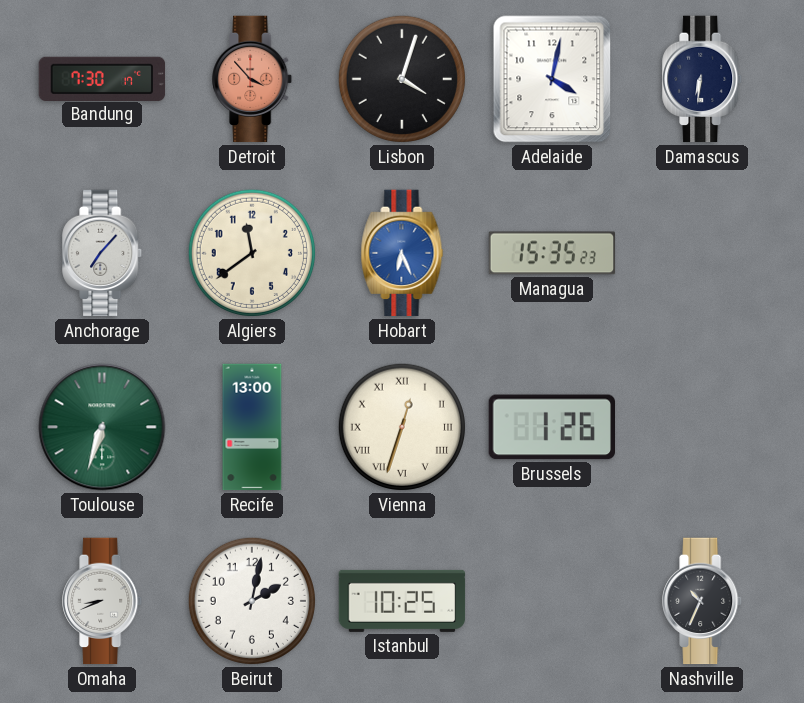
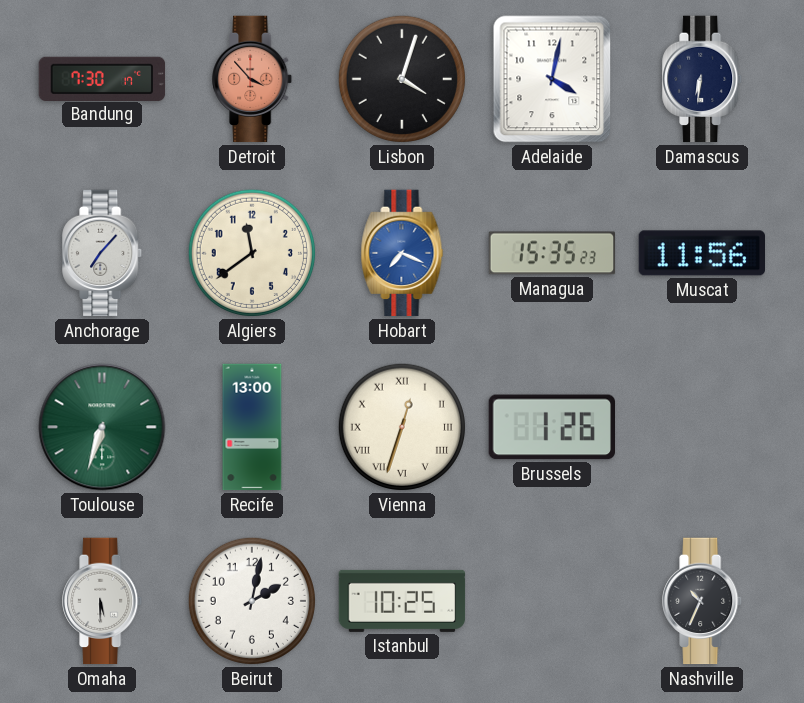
Hobart: 6:26 -> 7:19
Muscat: none -> 11:56
Omaha: 8:41 -> 5:30
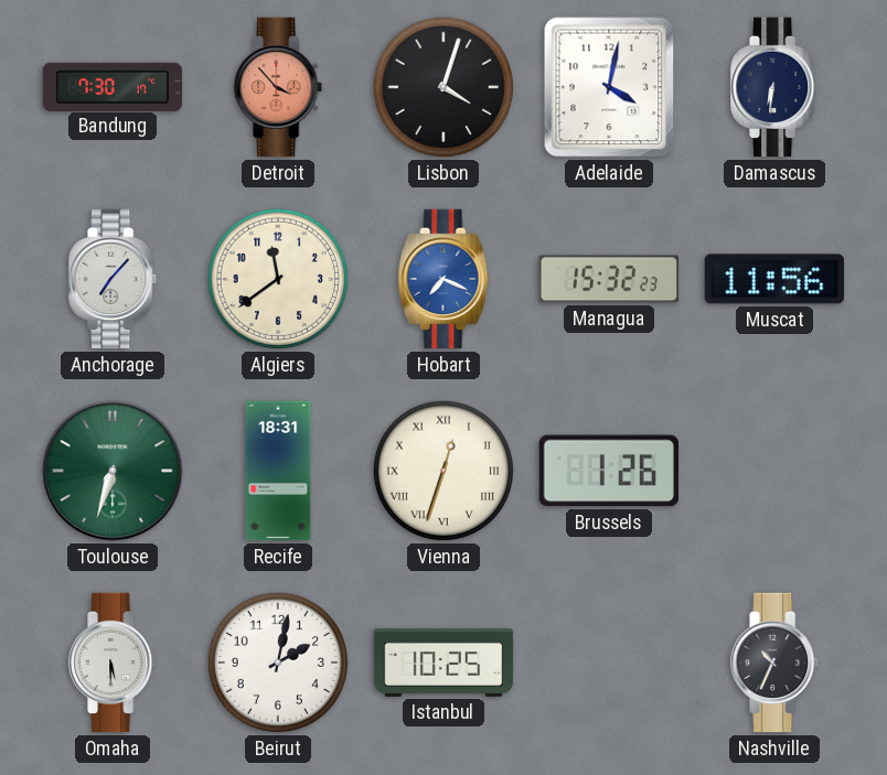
Managua: 15:35 -> 15:32
Recife: 13:00 -> 18:31
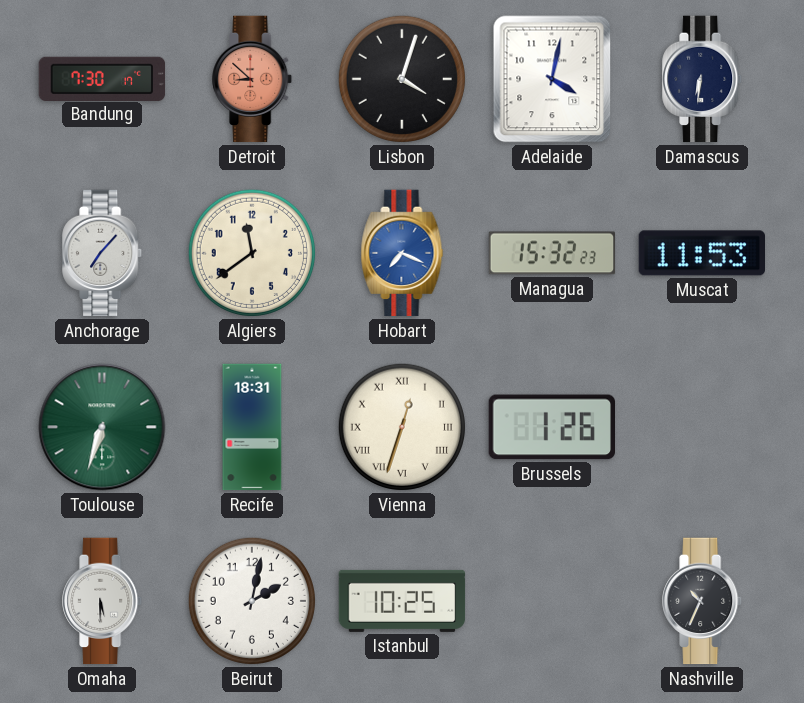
Detroit: 3:53 -> 8:52
Muscat: 11:56 -> 11:53
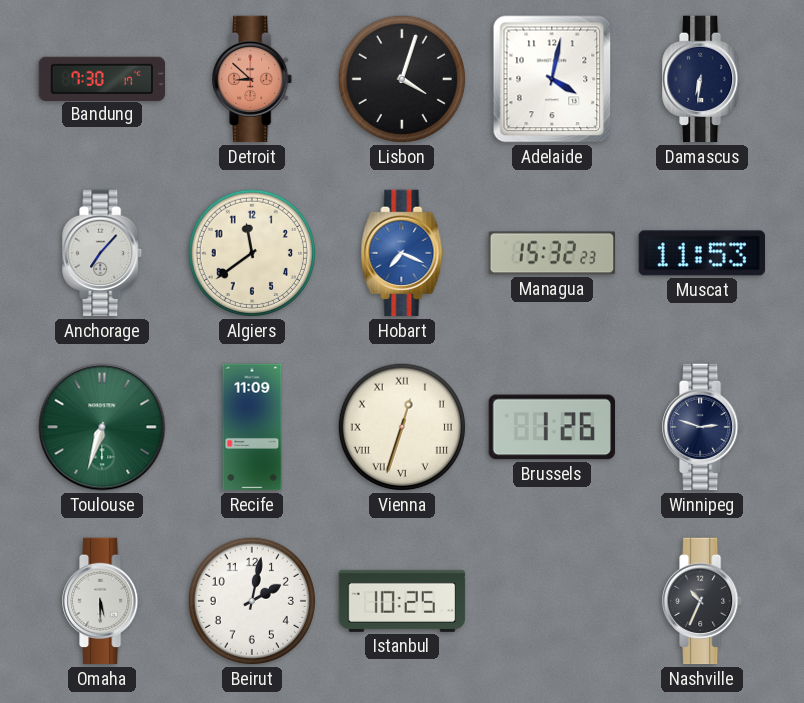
Recife: 18:31 -> 11:09
Winnipeg: none -> 2:48
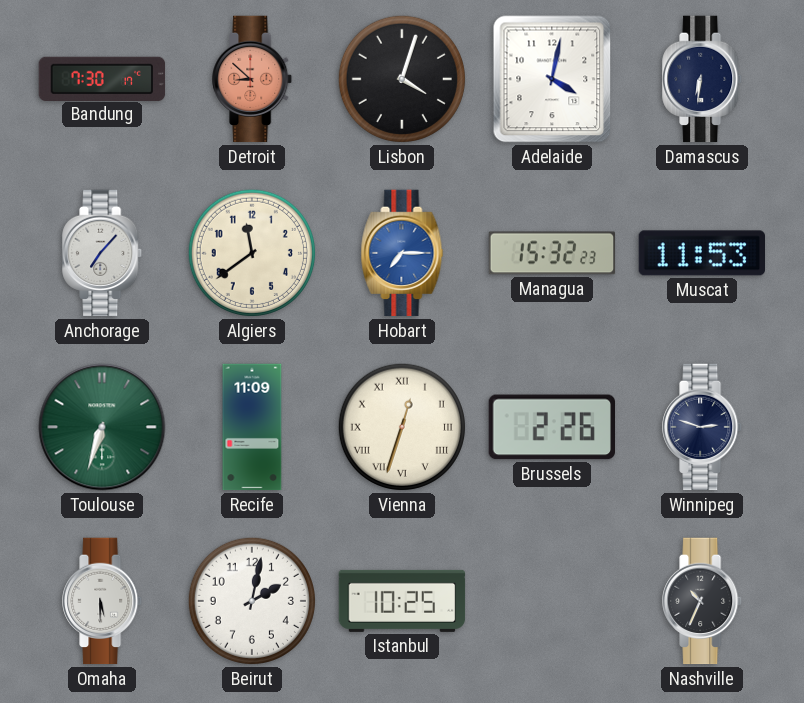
Hobart: 7:19 -> 7:15
Brussels: 1:26 -> 2:26
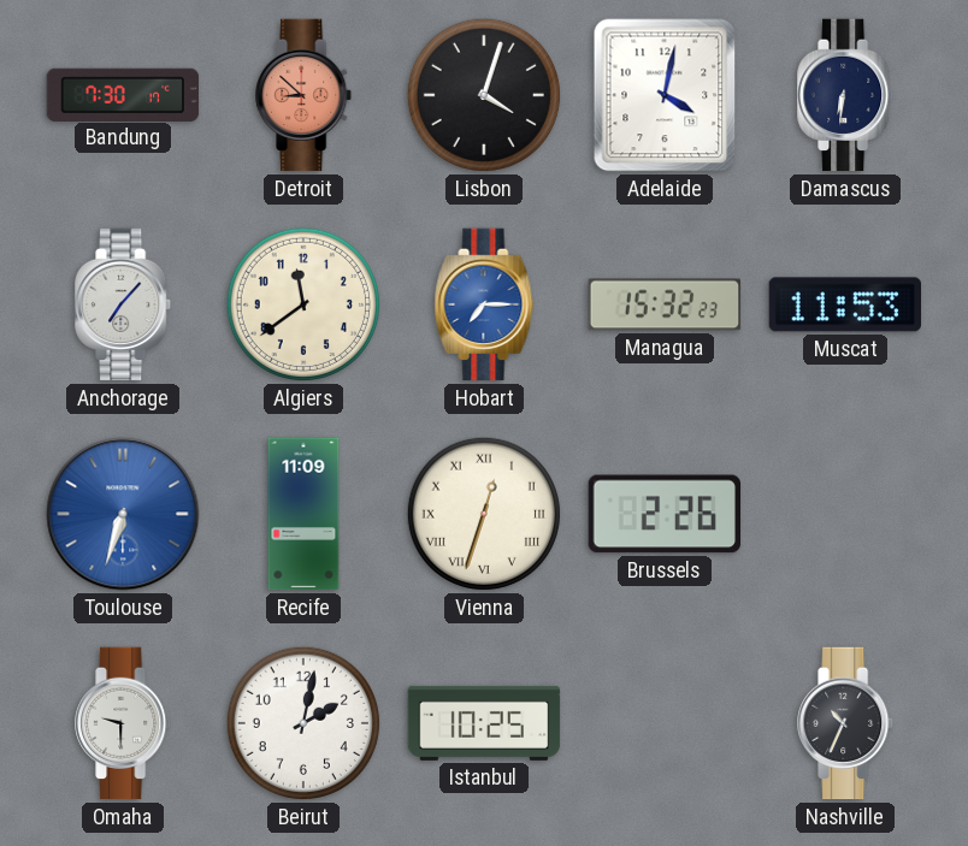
Toulouse dial: green -> blue
Winnipeg: 2:48 -> none
Omaha: 5:30 -> 9:30
